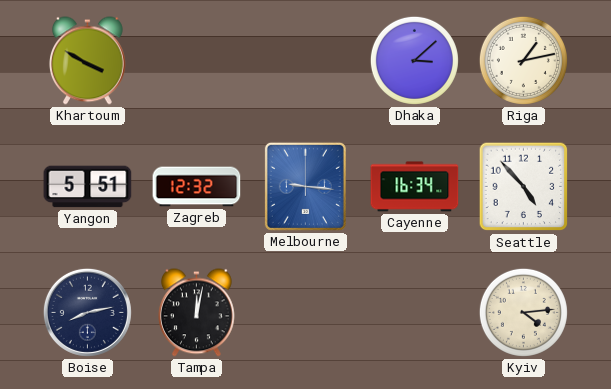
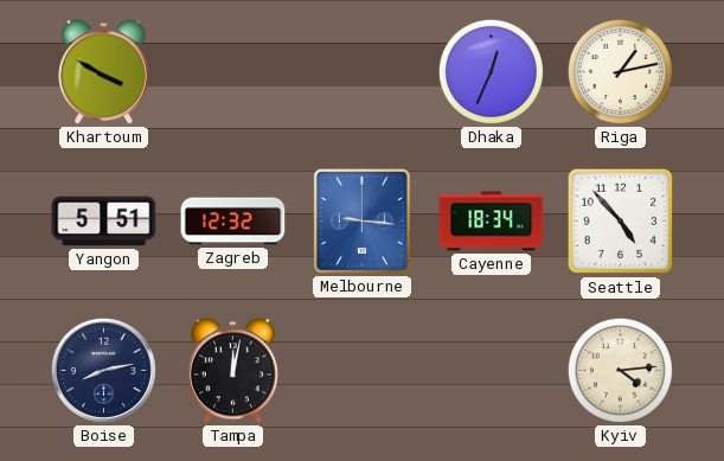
Dhaka: 3:08 -> 12:34
Cayenne: 16:34 -> 18:34
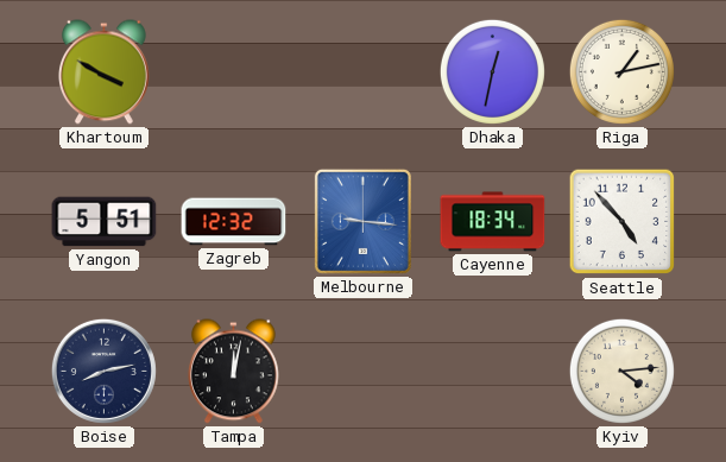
Dhaka: 12:34 -> 12:32
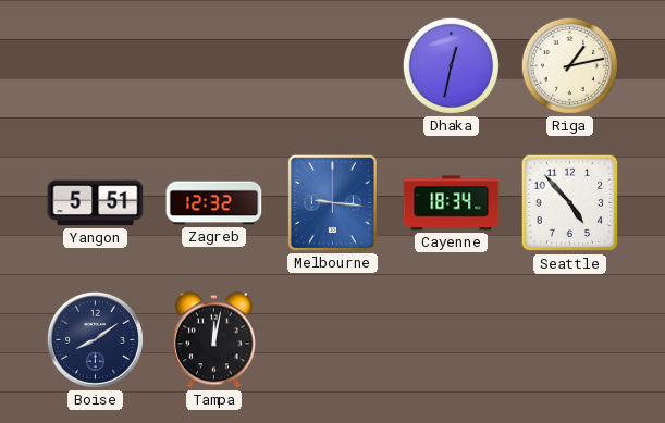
Khartoum: 3:50 -> none
Boise: 8:13 -> 8:09
Kyiv: 4:14 -> none
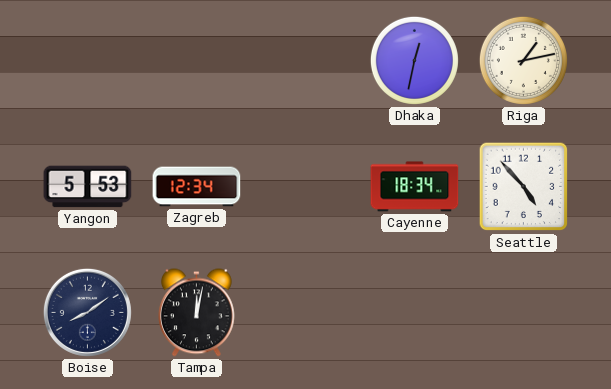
Yangon: 5:51 -> 5:53
Zagreb: 12:32 -> 12:34
Melbourne: 9:16 -> none
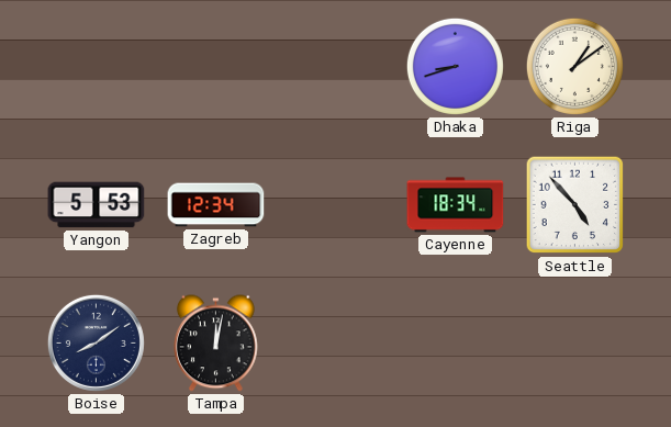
Dhaka: 12:32 -> 8:42
Riga: 1:13 -> 1:09
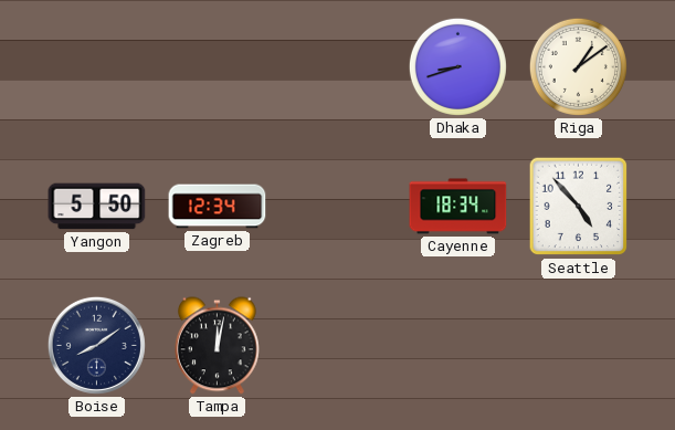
Yangon: 5:53 -> 5:50
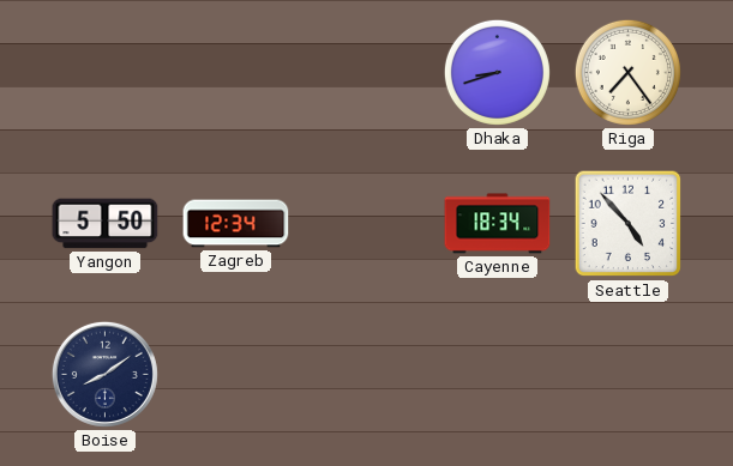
Riga: 1:09 -> 7:24
Tampa: 12:02 -> none
